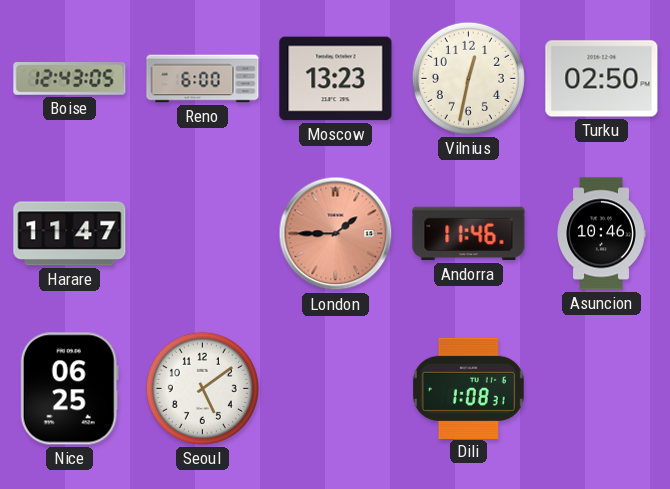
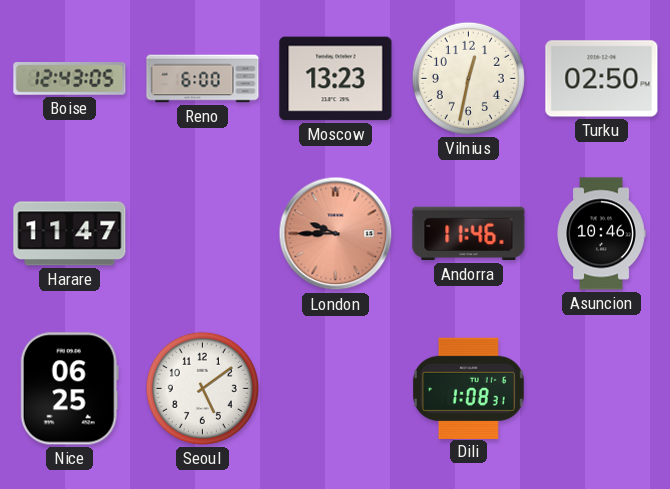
London: 1:45 -> 9:45
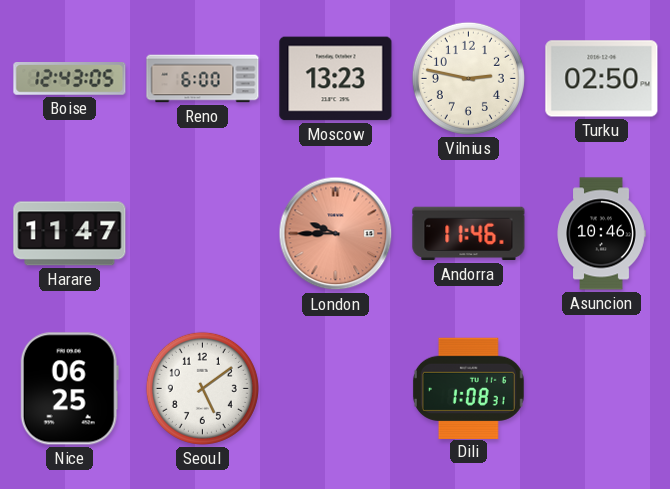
Vilnius: 12:32 -> 2:47
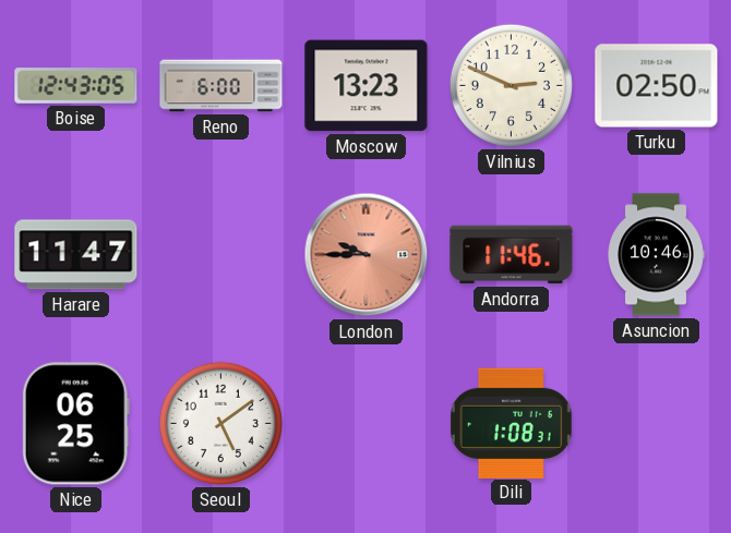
Vilnius: 2:47 -> 2:49
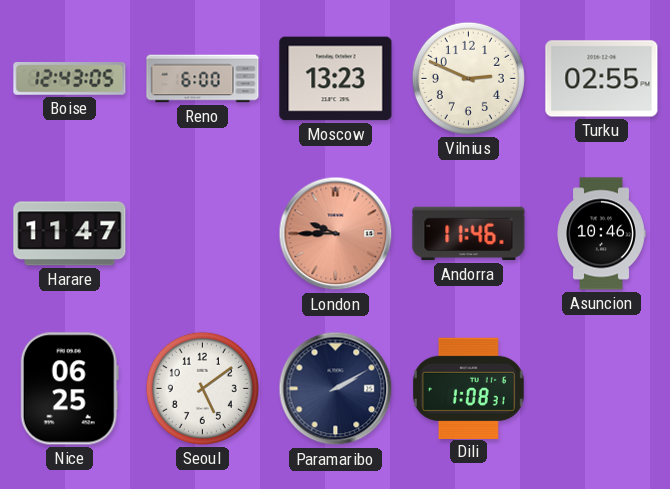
Turku: 02:50 -> 02:55
Paramaribo: none -> 2:10
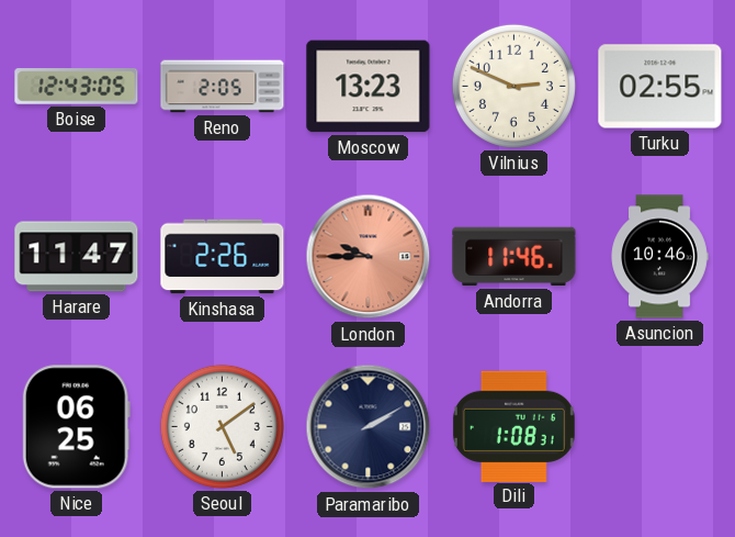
Reno: 6:00 -> 2:05
Kinshasa: none -> 2:26
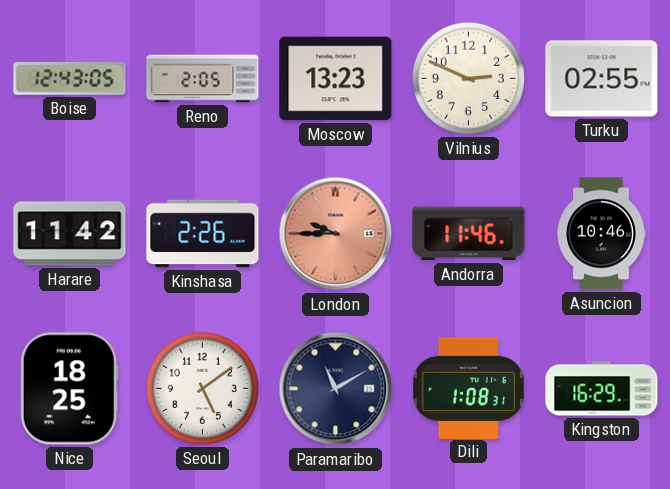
Harare: 11:47 -> 11:42
Nice: 06:25 -> 18:25
Paramaribo: 2:10 -> 11:10
Kingston: none -> 16:29
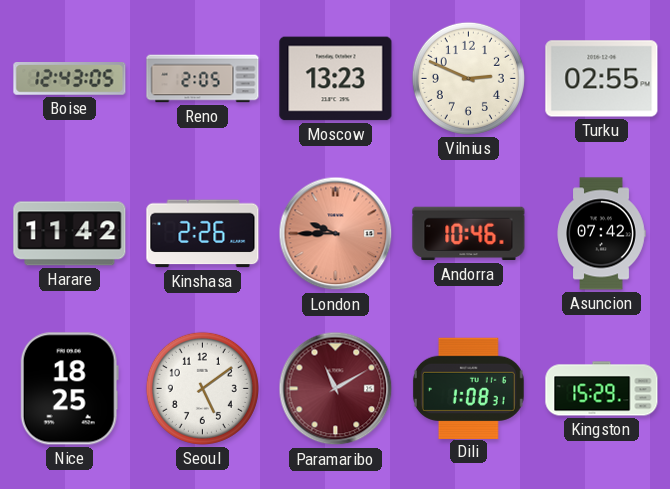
Andorra: 11:46 -> 10:46
Asuncion: 10:46 -> 07:42
Paramaribo dial: navy -> burgundy
Kingston: 16:29 -> 15:29
